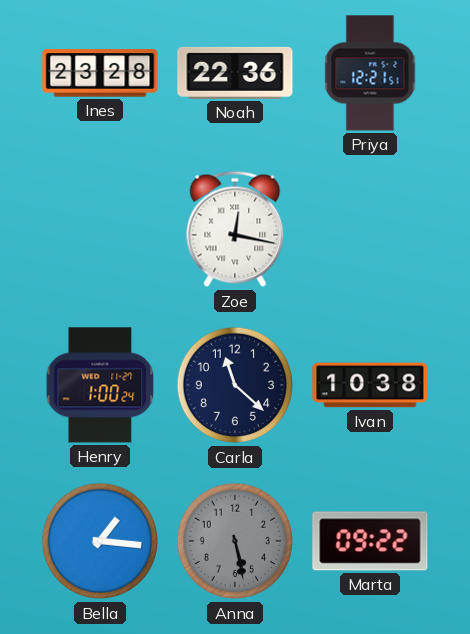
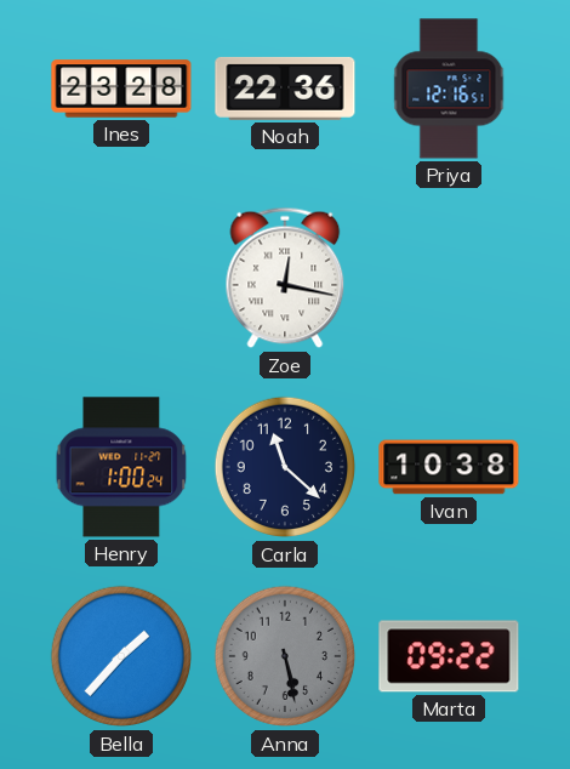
Priya: 12:21 -> 12:16
Bella: 1:16 -> 1:37
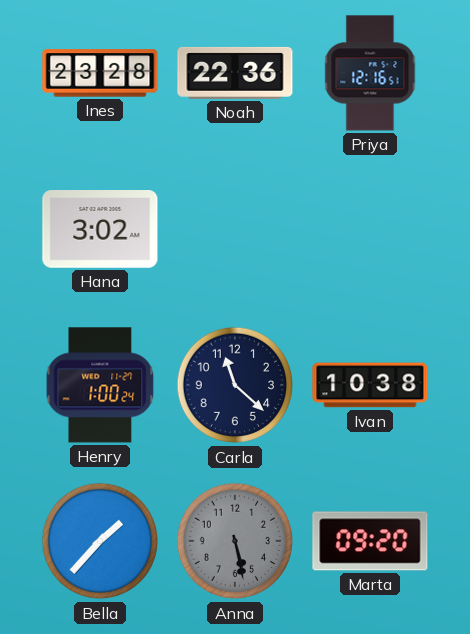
Hana: none -> 3:02
Zoe: 12:17 -> none
Marta: 09:22 -> 09:20
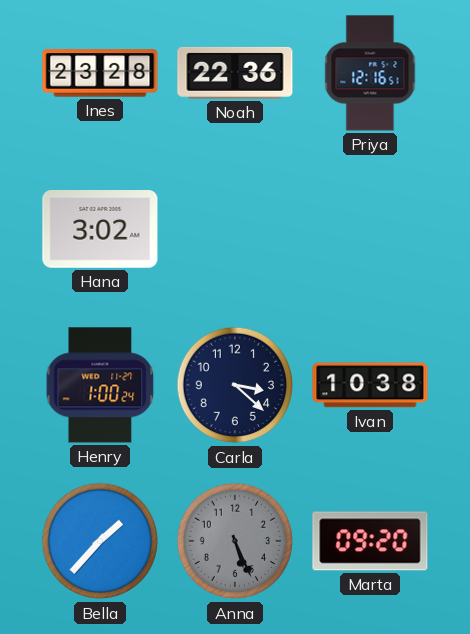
Carla: 11:22 -> 3:22
Anna: 5:28 -> 5:26
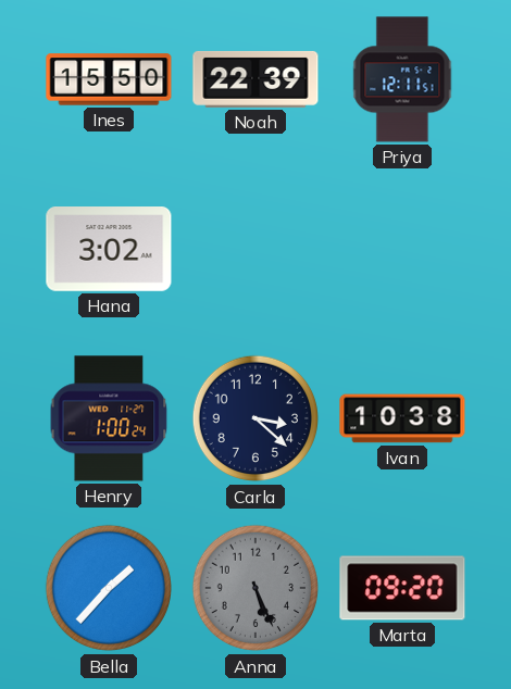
Ines: 23:28 -> 15:50
Noah: 22:36 -> 22:39
Priya: 12:16 -> 12:11
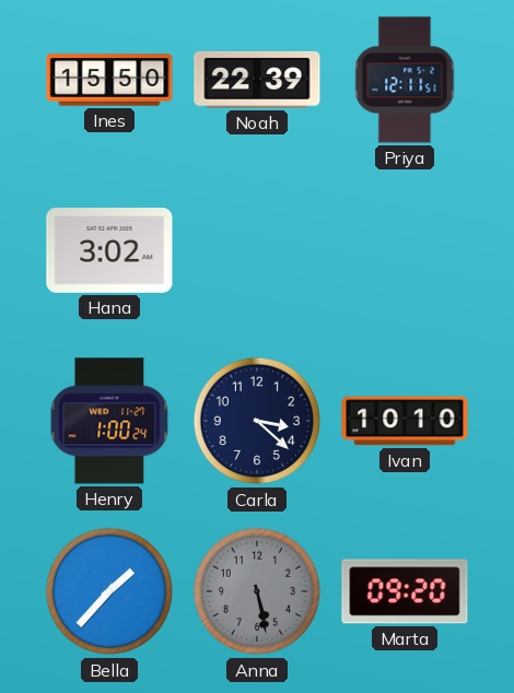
Ivan: 10:38 -> 10:10
Anna: 5:26 -> 5:28
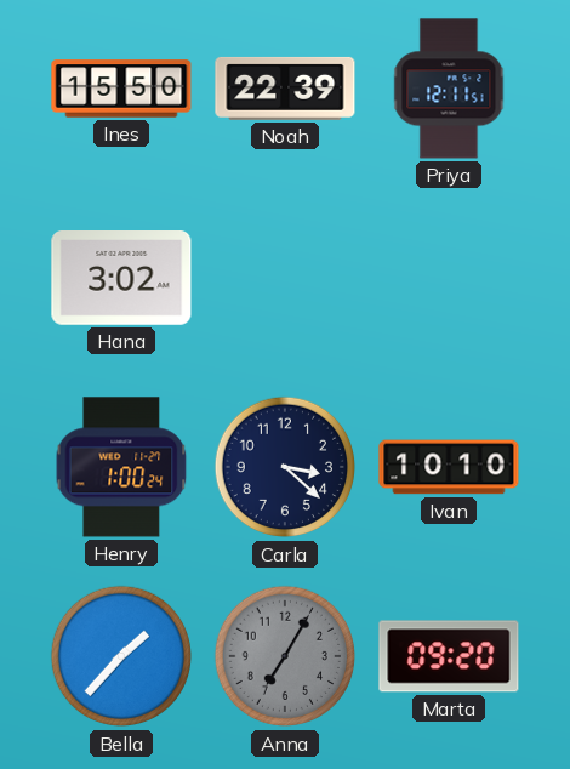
Anna: 5:28 -> 7:05
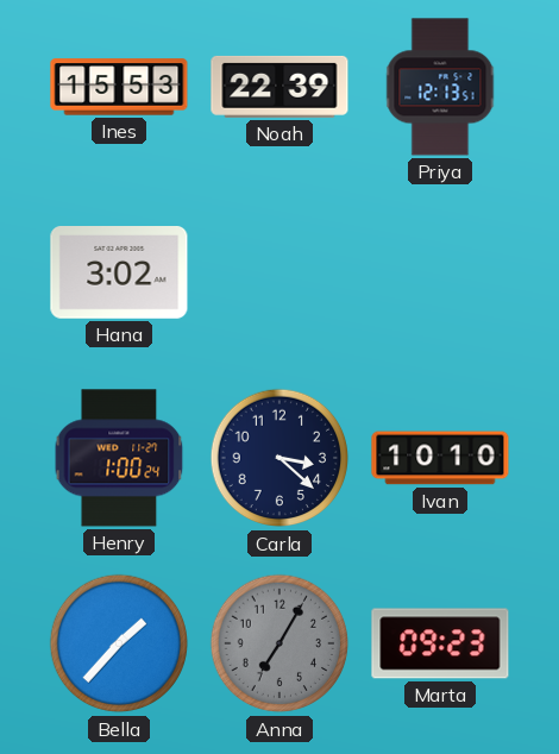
Ines: 15:50 -> 15:53
Priya: 12:11 -> 12:13
Marta: 09:20 -> 09:23
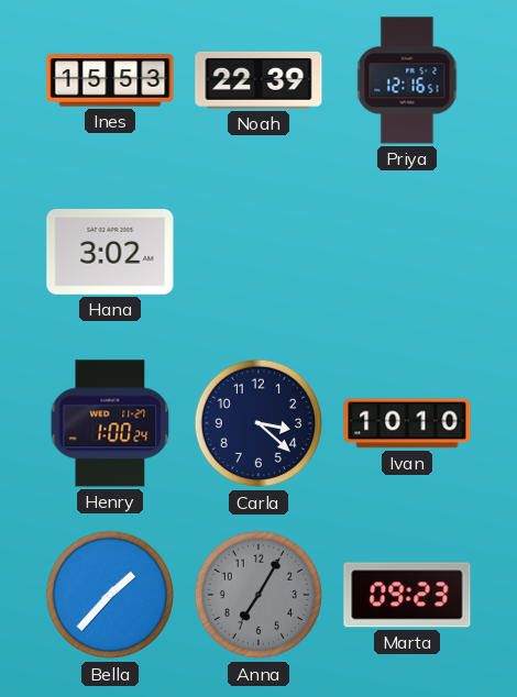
Priya: 12:13 -> 12:16
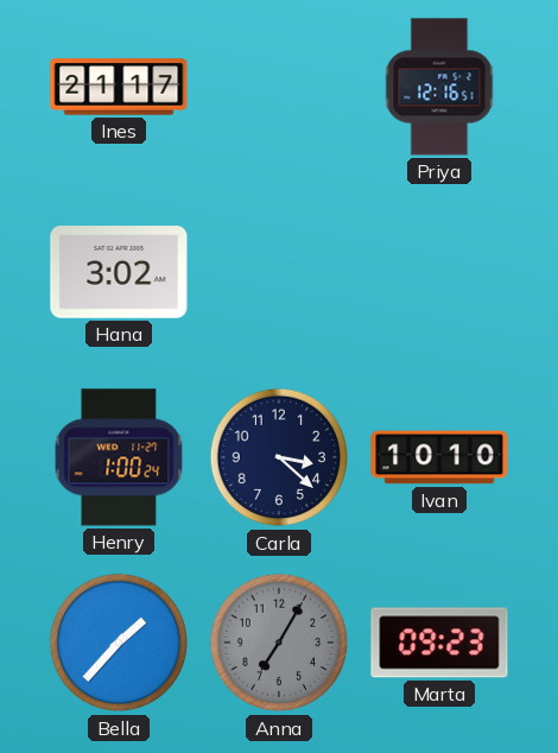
Ines: 15:53 -> 21:17
Noah: 22:39 -> none
